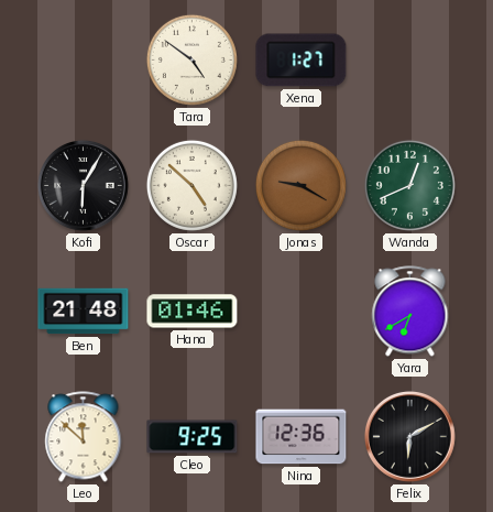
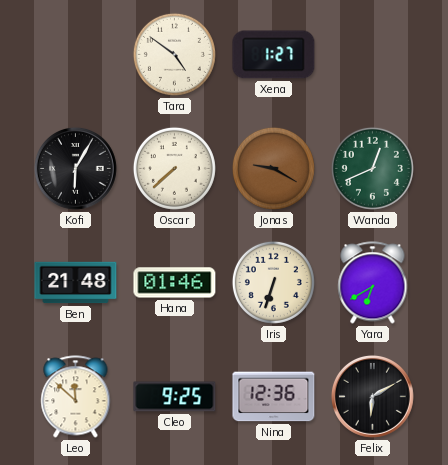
Oscar: 4:52 -> 7:38
Iris: none -> 6:33
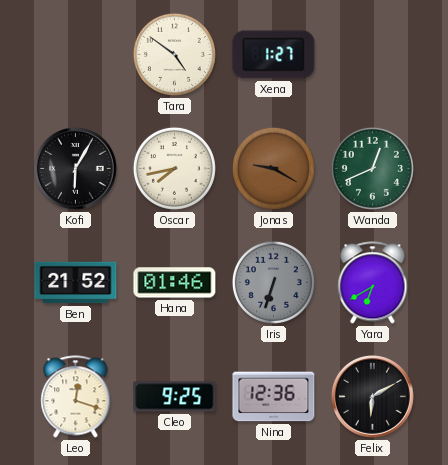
Oscar: 7:38 -> 7:43
Ben: 21:48 -> 21:52
Iris dial: cream -> grey
Leo: 11:52 -> 12:18
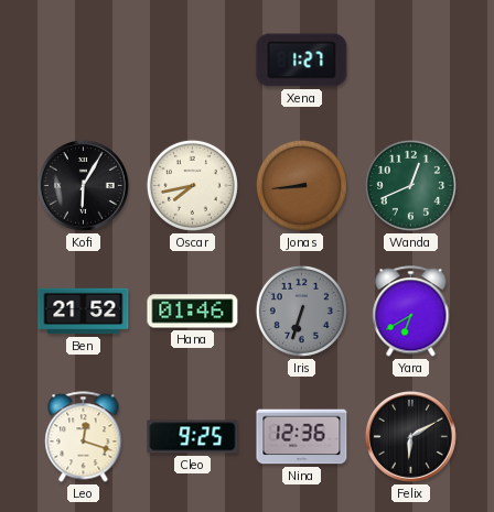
Tara: 4:51 -> none
Jonas: 9:20 -> 8:44
